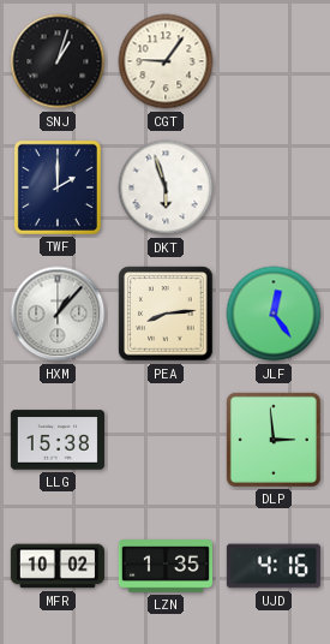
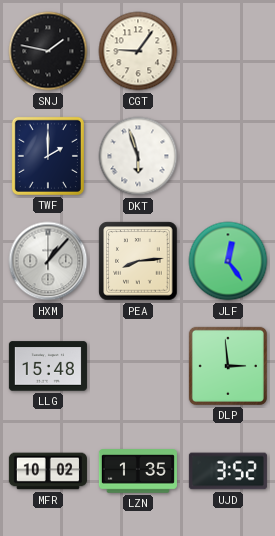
SNJ: 1:03 -> 1:47
LLG: 15:38 -> 15:48
UJD: 4:16 -> 3:52
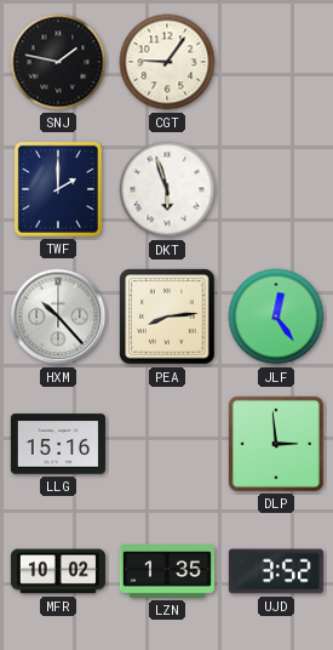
HXM: 1:07 -> 10:23
LLG: 15:48 -> 15:16
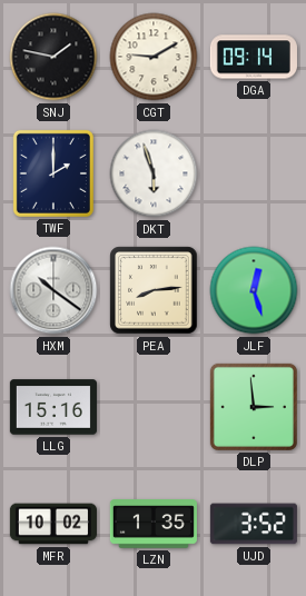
CGT: 9:06 -> 9:10
DGA: none -> 09:14
HXM: 10:23 -> 10:21
JLF: 12:24 -> 12:27
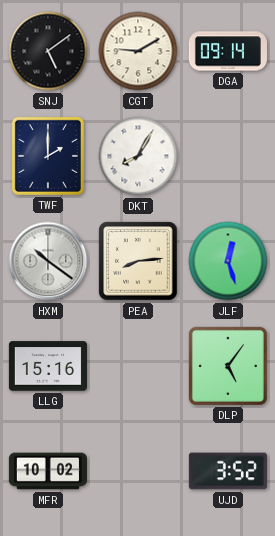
SNJ: 1:47 -> 5:09
DKT: 5:57 -> 8:05
DLP: 2:59 -> 5:06
LZN: 1:35 -> none
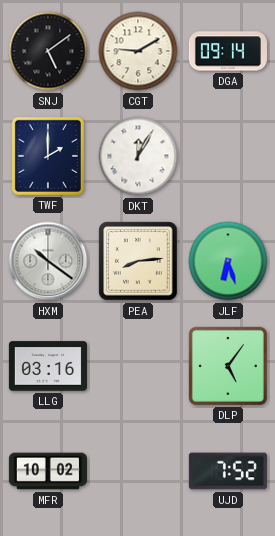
DKT: 8:05 -> 12:05
JLF: 12:27 -> 6:27
LLG: 15:16 -> 03:16
UJD: 3:52 -> 7:52
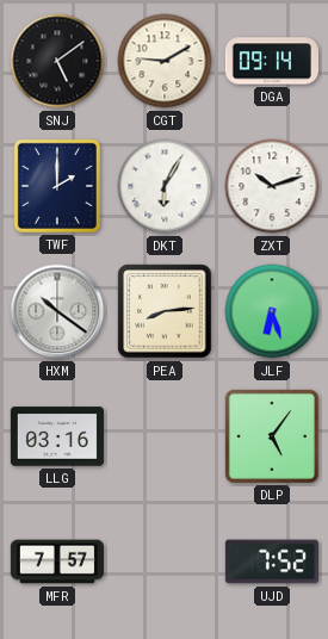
DKT: 12:05 -> 6:05
ZXT: none -> 10:12
MFR: 10:02 -> 7:57
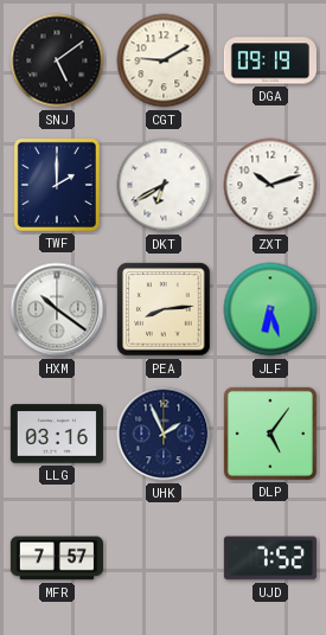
DGA: 09:14 -> 09:19
DKT: 6:05 -> 6:40
UHK: none -> 1:56
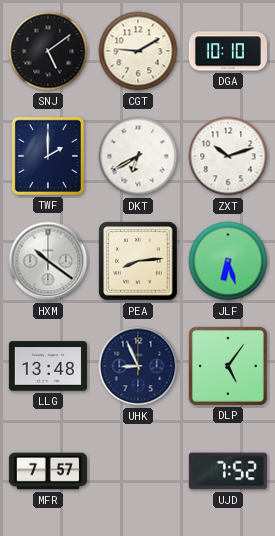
DGA: 09:19 -> 10:10
LLG: 03:16 -> 13:48
UHK: 1:56 -> 8:56
